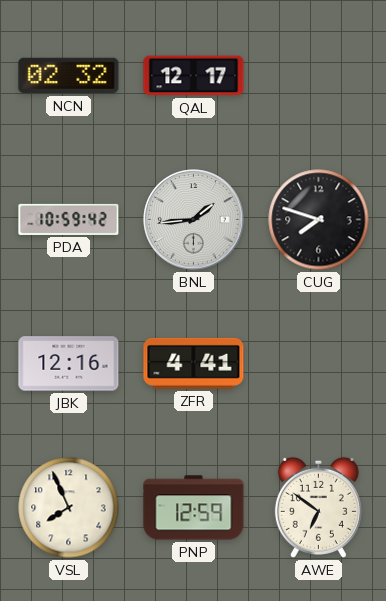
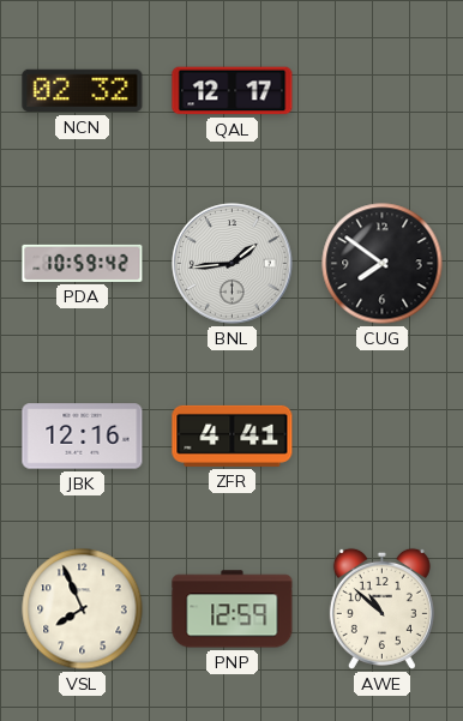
CUG: 7:48 -> 7:51
AWE: 6:51 -> 10:52
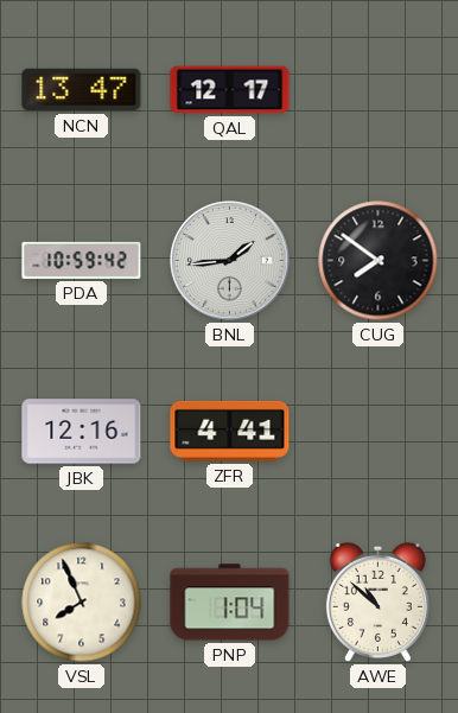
NCN: 02:32 -> 13:47
PNP: 12:59 -> 1:04
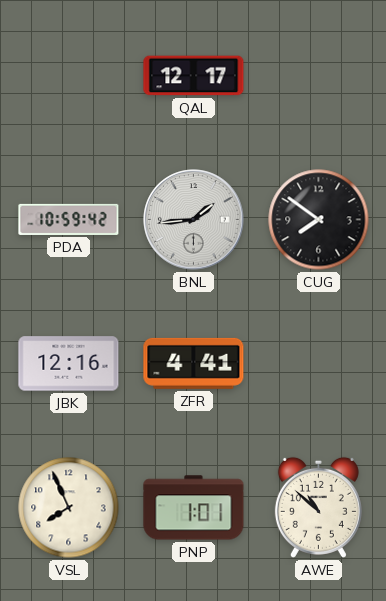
NCN: 13:47 -> none
PNP: 1:04 -> 1:01
